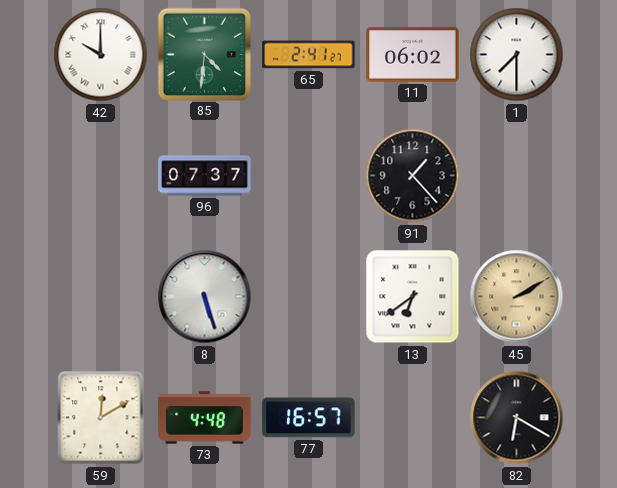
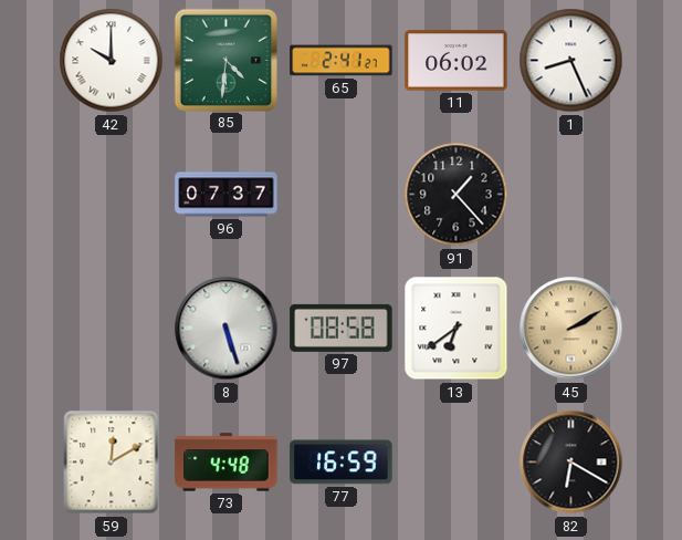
1: 7:30 -> 8:26
97: none -> 08:58
77: 16:57 -> 16:59
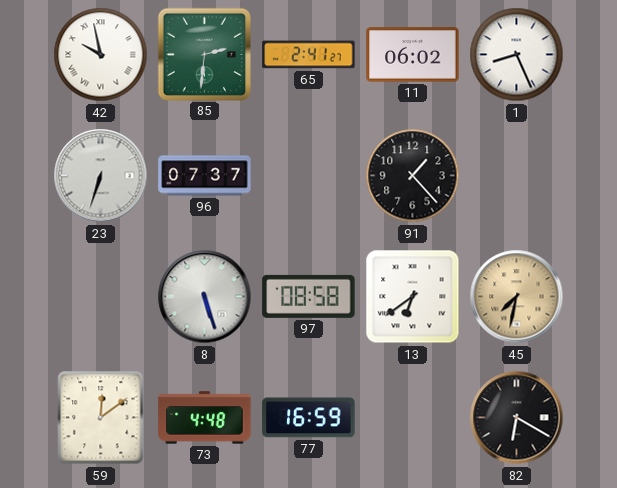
42: 10:00 -> 9:58
85: 4:31 -> 2:31
23: none -> 6:33
45: 2:10 -> 7:32
59: 12:10 -> 12:09
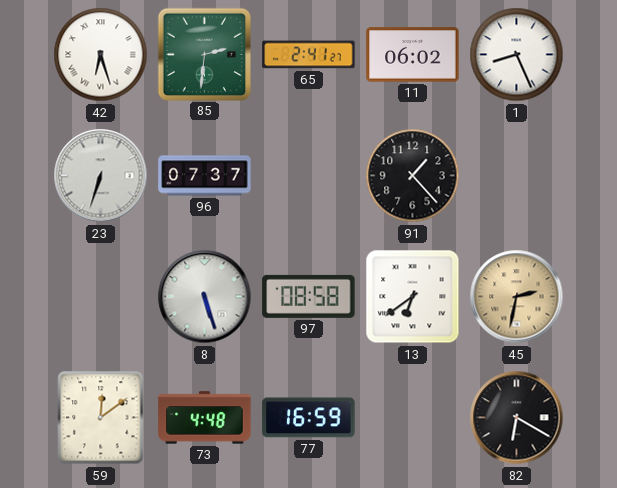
42: 9:58 -> 6:27
45: 7:32 -> 2:32
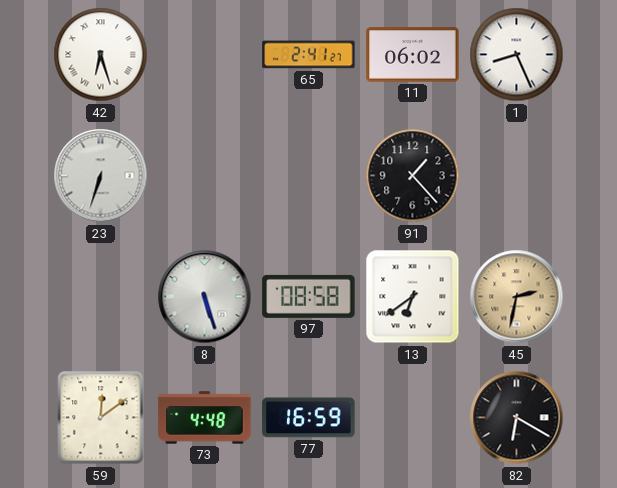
85: 2:31 -> none
96: 07:37 -> none
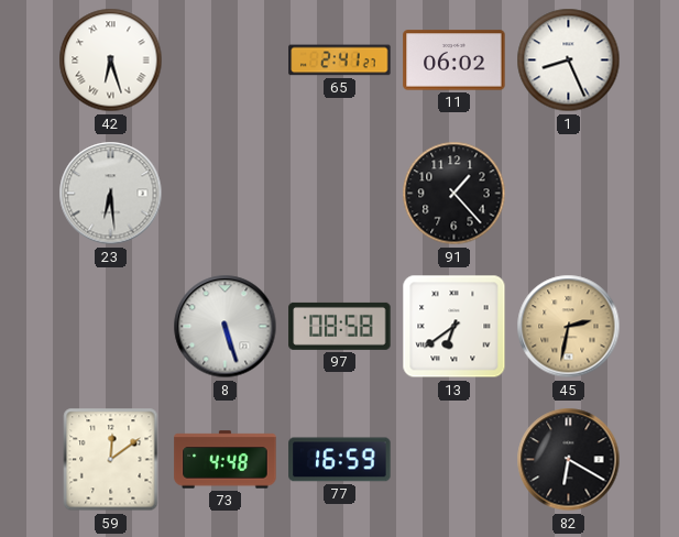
23: 6:33 -> 6:29
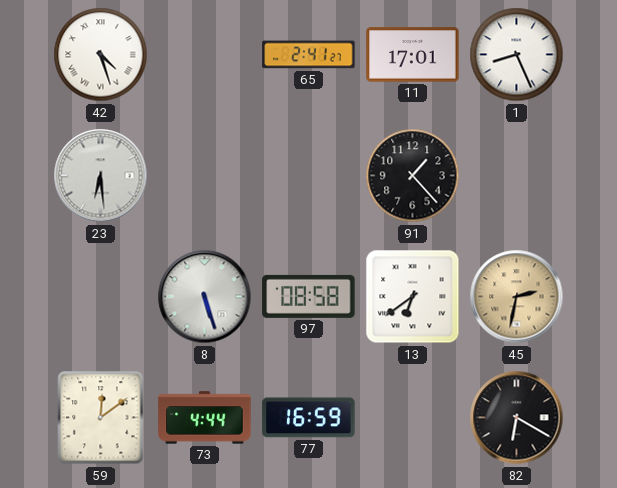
42: 6:27 -> 4:27
11: 06:02 -> 17:01
73: 4:48 -> 4:44
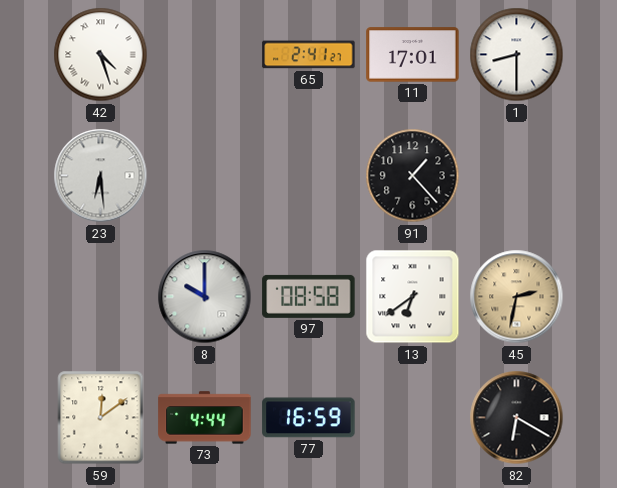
1: 8:26 -> 8:30
8: 5:27 -> 10:00
